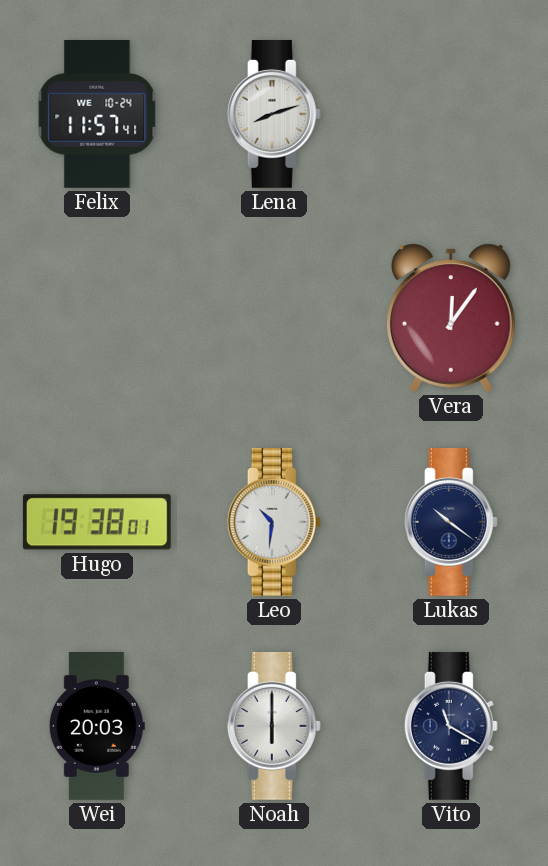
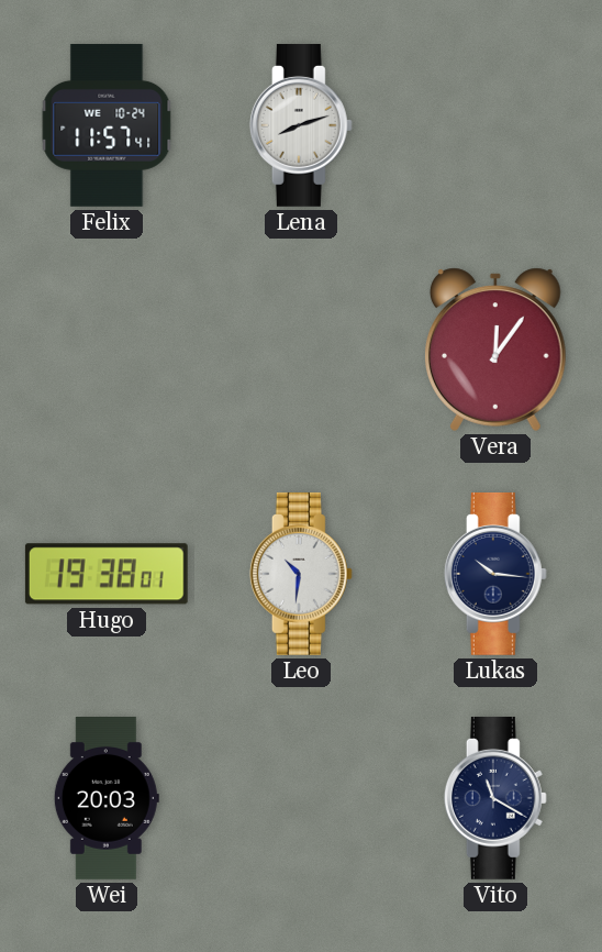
Lukas: 10:21 -> 10:16
Noah: 6:00 -> none
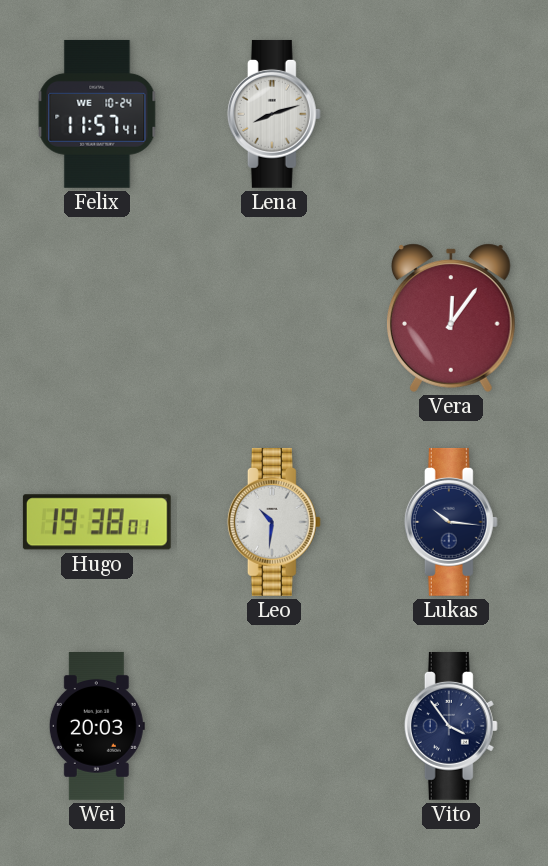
Vito: 11:20 -> 3:54
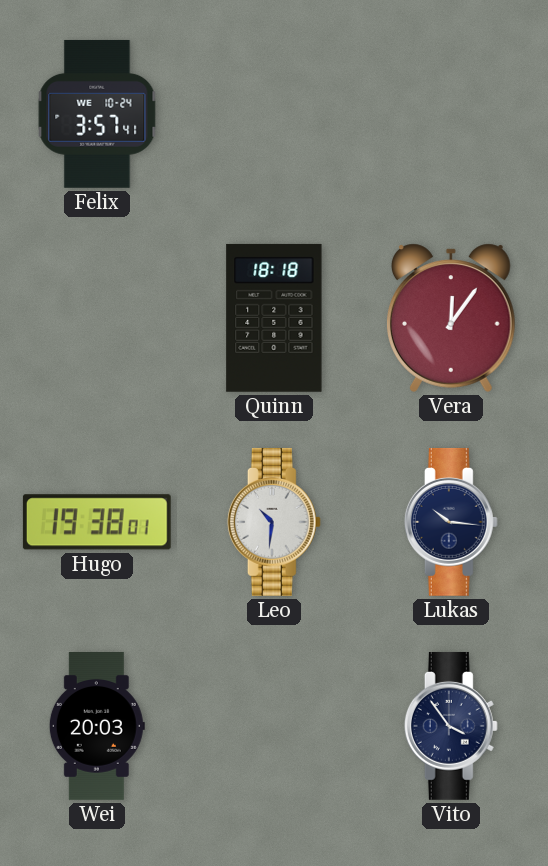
Felix: 11:57 -> 3:57
Lena: 8:12 -> none
Quinn: none -> 18:18
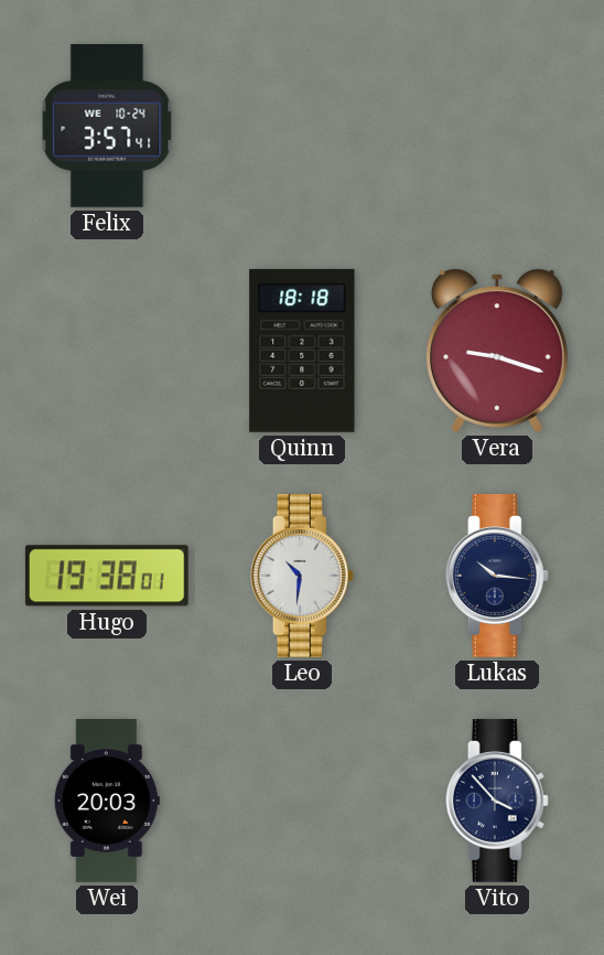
Vera: 12:06 -> 9:18
Vito: 3:54 -> 3:53
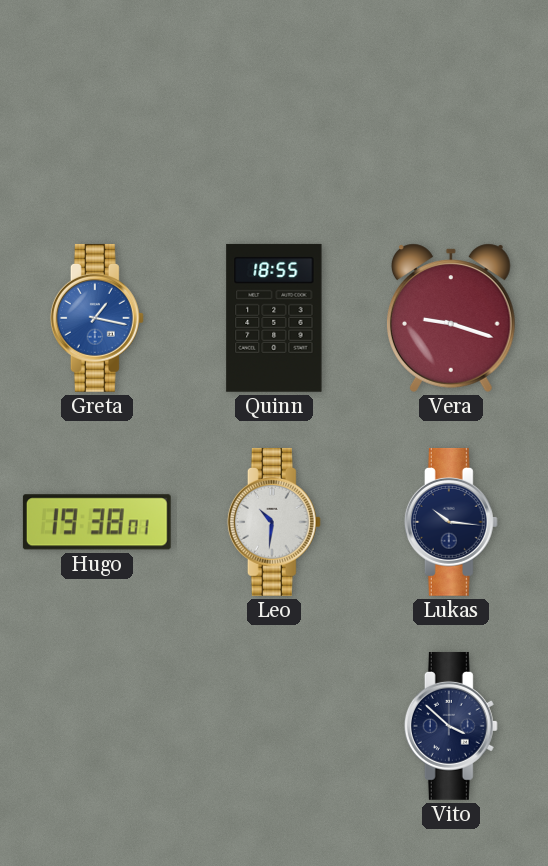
Felix: 3:57 -> none
Greta: none -> 1:17
Quinn: 18:18 -> 18:55
Wei: 20:03 -> none
Vito: 3:53 -> 3:52
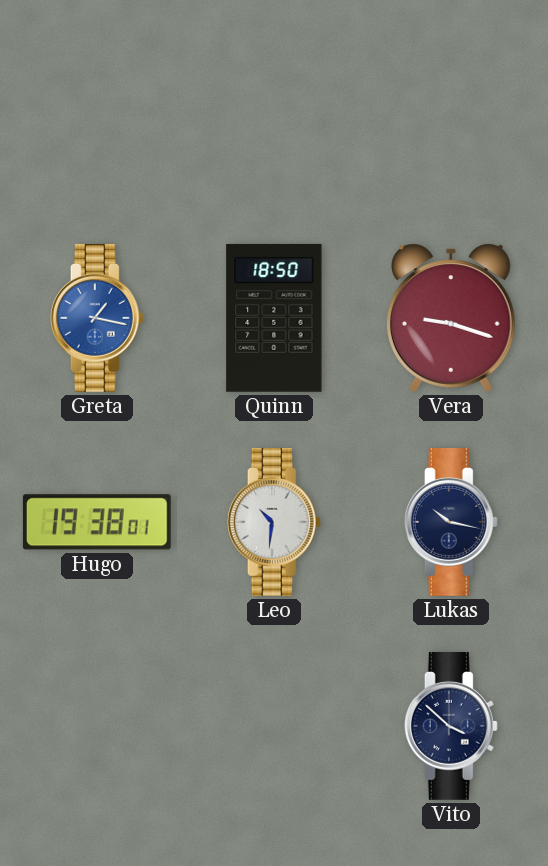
Quinn: 18:55 -> 18:50
Lukas: 10:16 -> 10:17
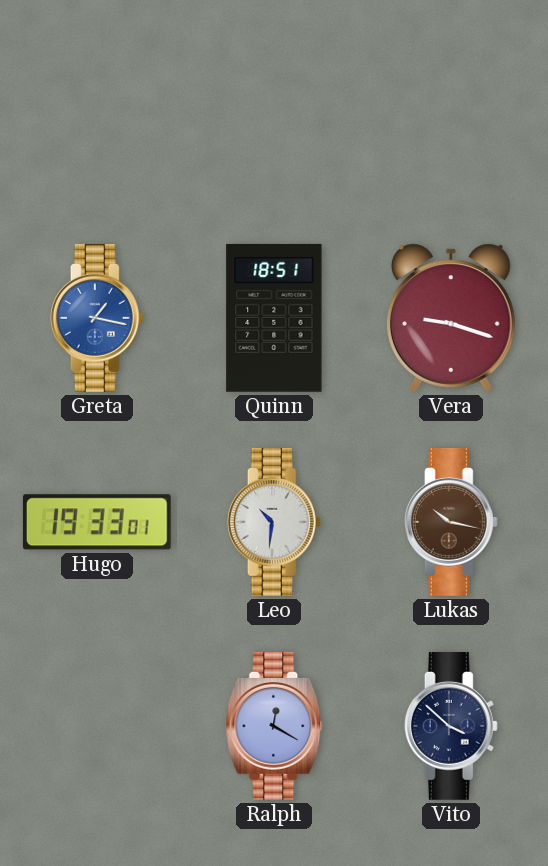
Quinn: 18:50 -> 18:51
Hugo: 19:38 -> 19:33
Lukas dial: navy -> brown
Ralph: none -> 12:20
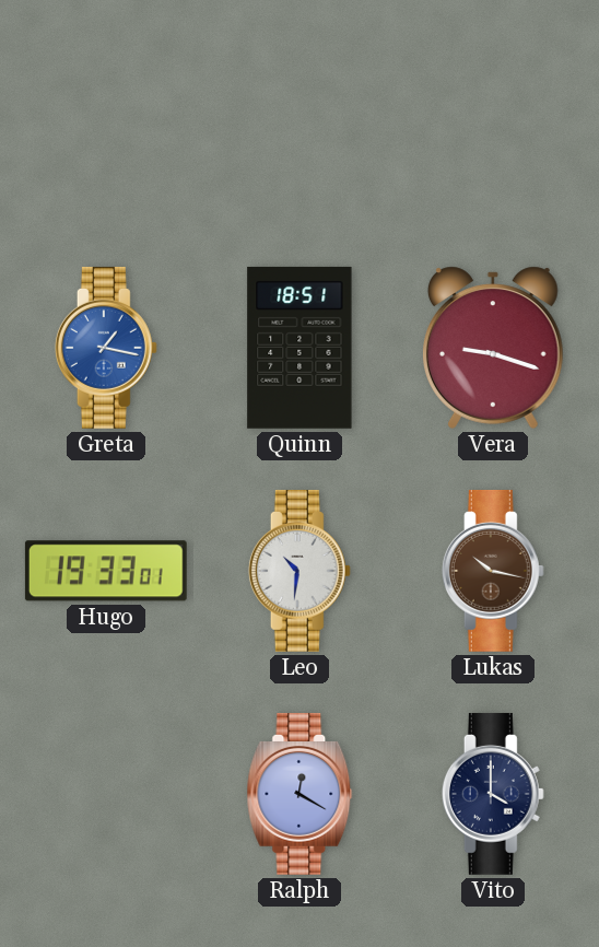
Vito: 3:52 -> 4:00
